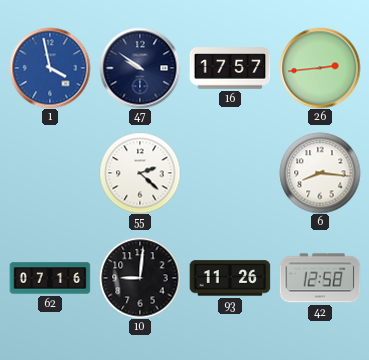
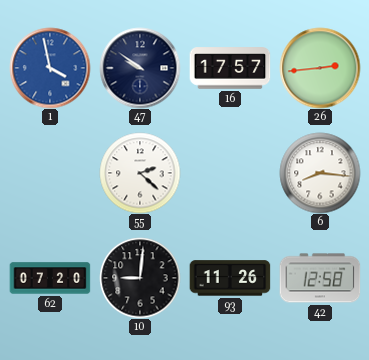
62: 07:16 -> 07:20
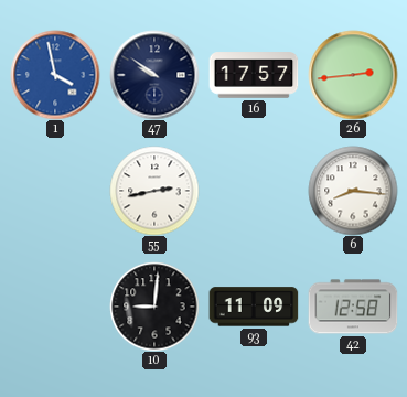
55: 2:22 -> 2:43
62: 07:20 -> none
93: 11:26 -> 11:09
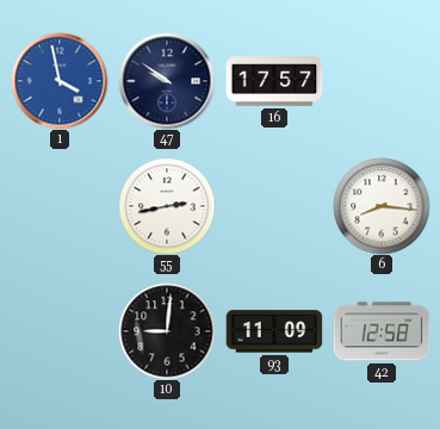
26: 2:44 -> none
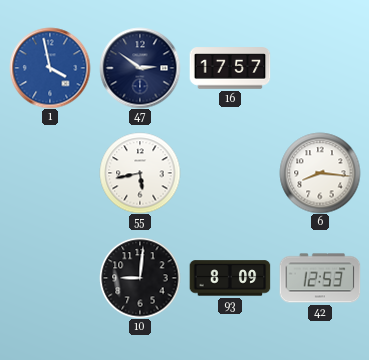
47: 9:51 -> 2:51
55: 2:43 -> 5:43
93: 11:09 -> 8:09
42: 12:58 -> 12:53
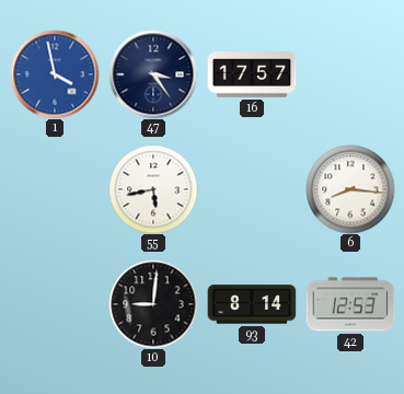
47: 2:51 -> 3:24
93: 8:09 -> 8:14
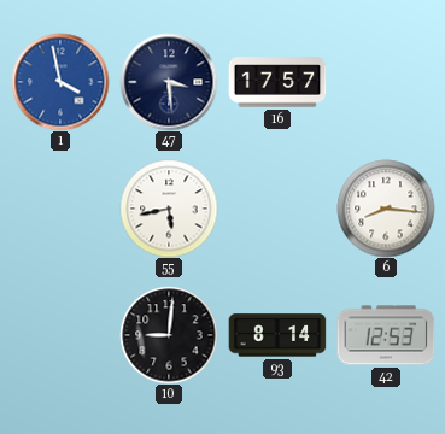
47: 3:24 -> 3:29
